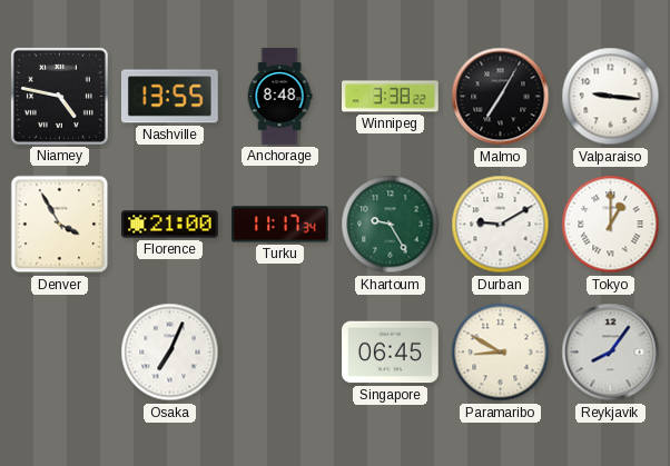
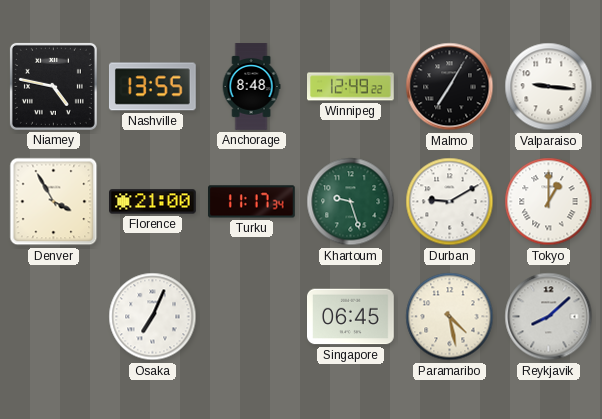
Winnipeg: 3:38 -> 12:49
Khartoum: 9:25 -> 9:27
Paramaribo: 8:50 -> 4:28
Reykjavik: 8:06 -> 8:08
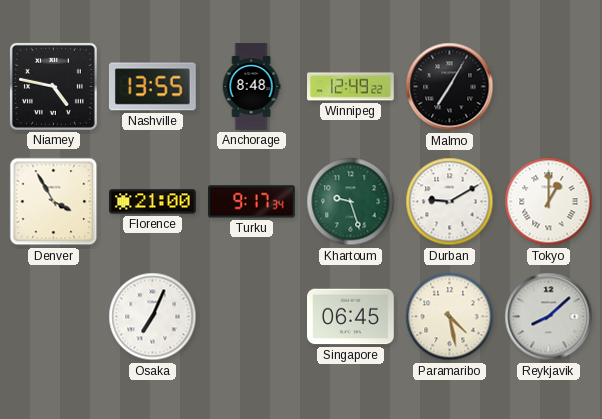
Valparaiso: 9:16 -> none
Turku: 11:17 -> 9:17
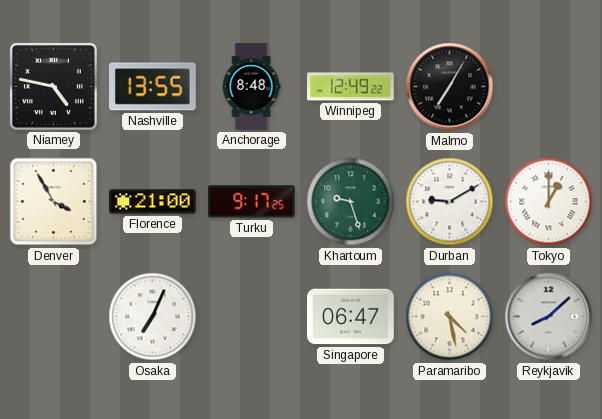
Turku: 9:17:34 -> 9:17:25
Singapore: 06:45 -> 06:47
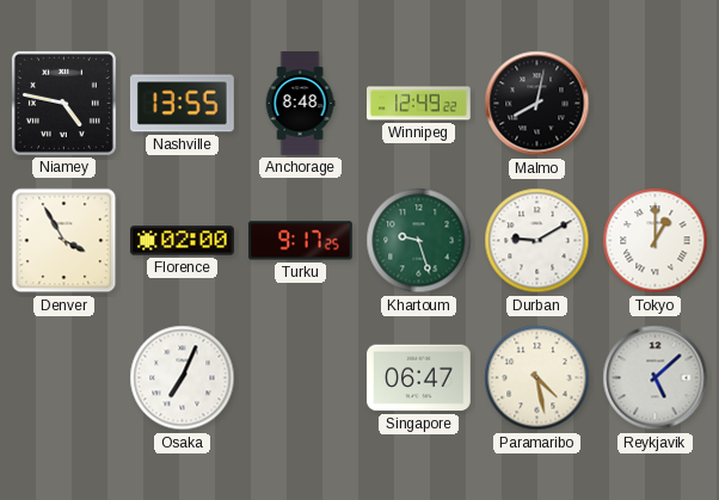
Malmo: 7:05 -> 8:02
Florence: 21:00 -> 02:00
Reykjavik: 8:08 -> 5:08
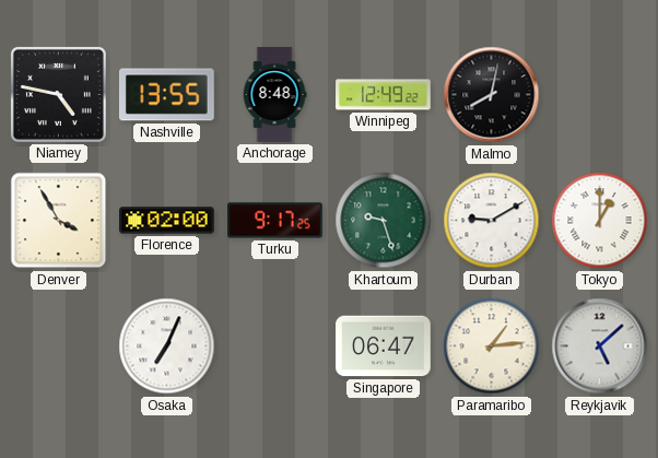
Paramaribo: 4:28 -> 1:14
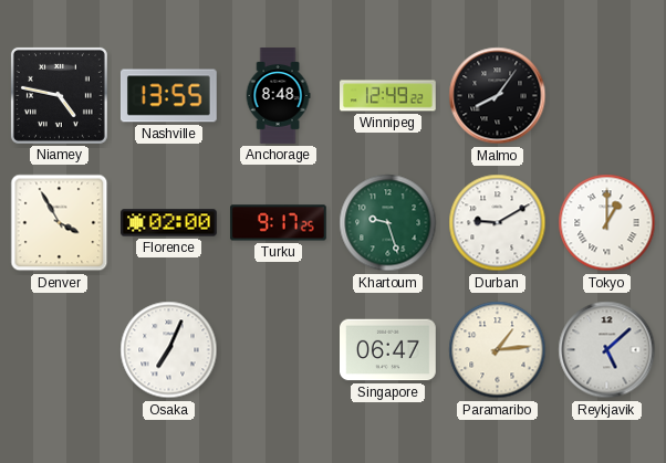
Malmo: 8:02 -> 8:06
